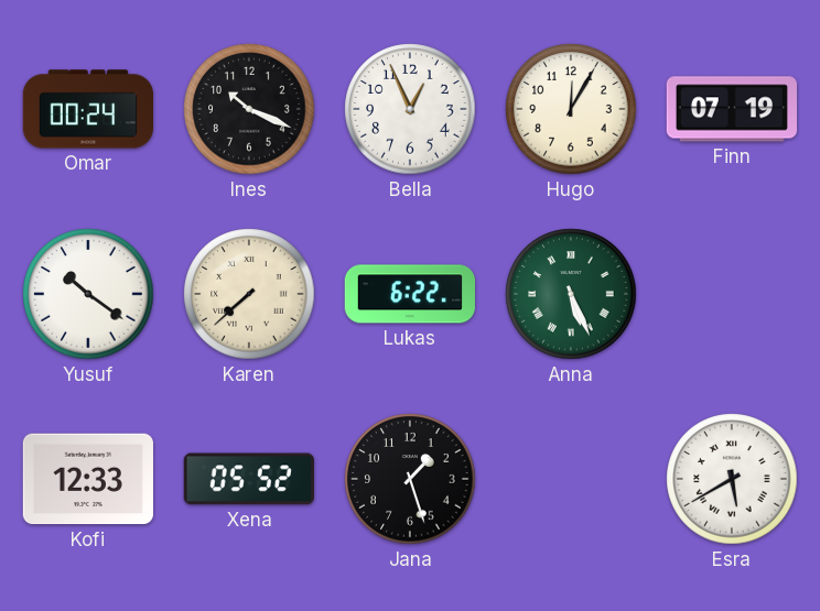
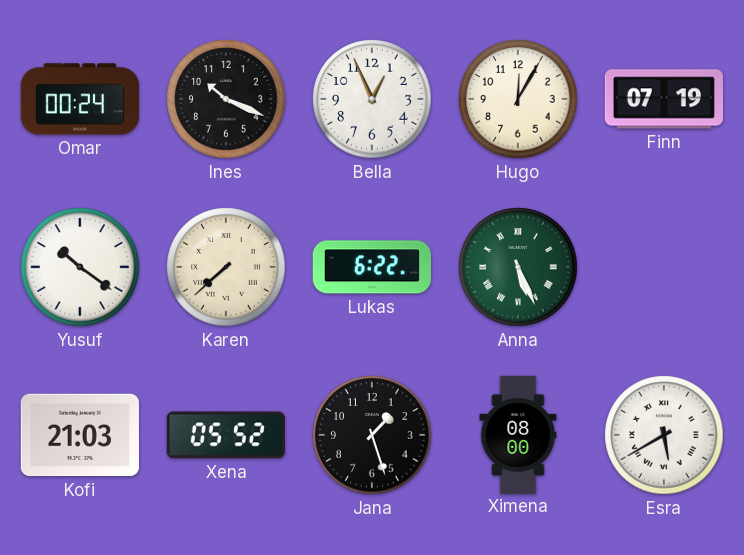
Kofi: 12:33 -> 21:03
Ximena: none -> 08:00
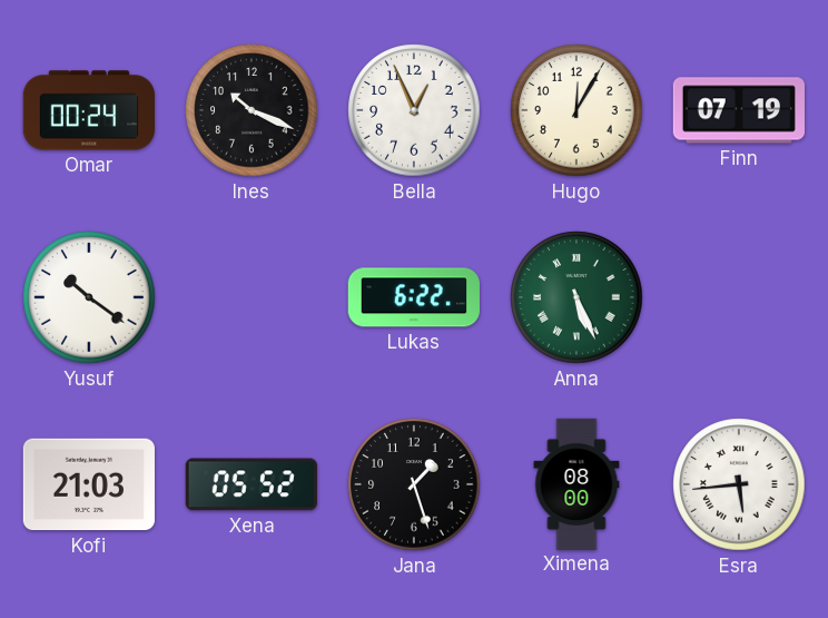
Karen: 7:38 -> none
Esra: 5:40 -> 5:44
